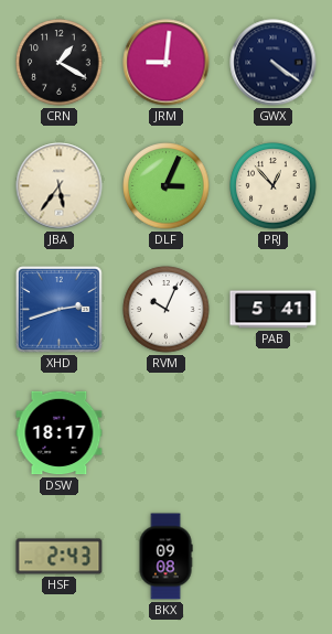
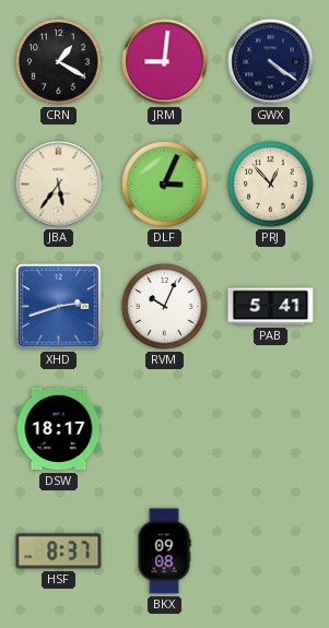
HSF: 2:43 -> 8:37
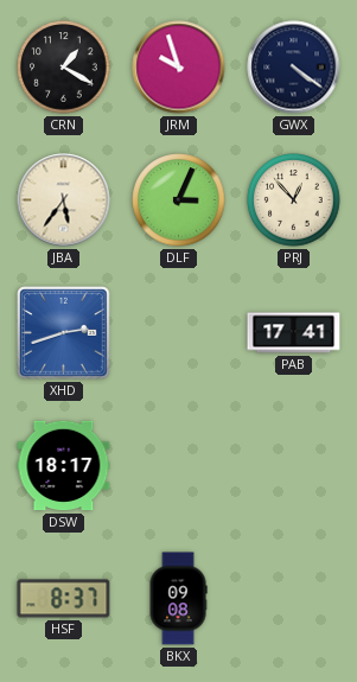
JRM: 9:01 -> 9:57
RVM: 10:04 -> none
PAB: 5:41 -> 17:41
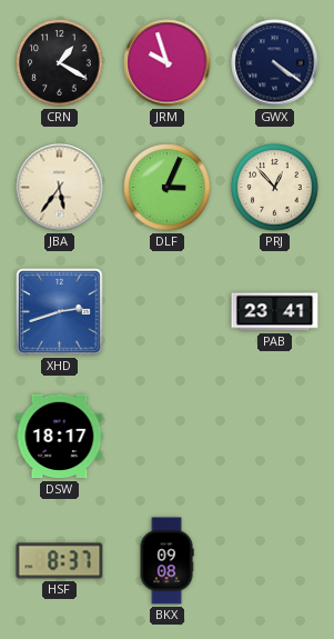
PAB: 17:41 -> 23:41
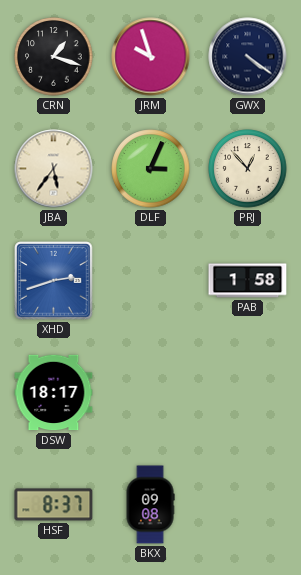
CRN: 1:20 -> 1:18
PAB: 23:41 -> 1:58
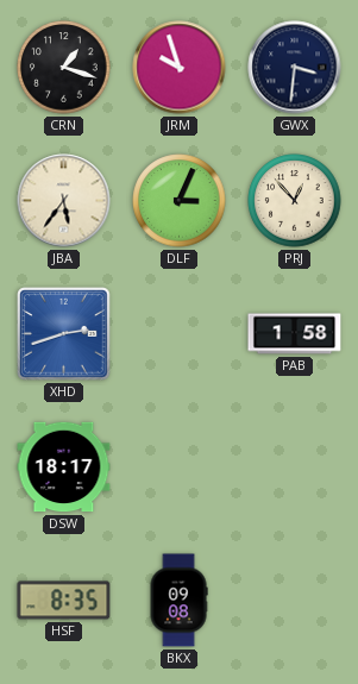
GWX: 4:21 -> 3:31
HSF: 8:37 -> 8:35
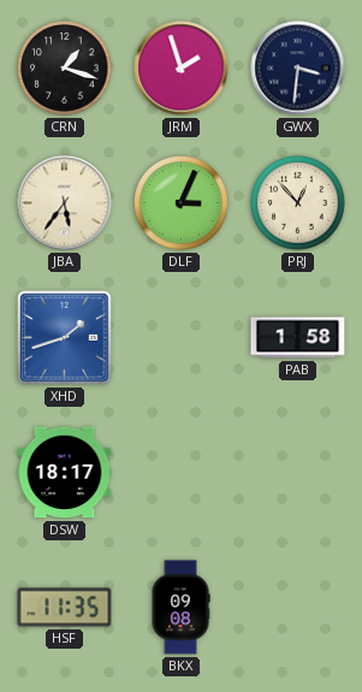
JRM: 9:57 -> 1:57
XHD: 2:42 -> 1:42
HSF: 8:35 -> 11:35
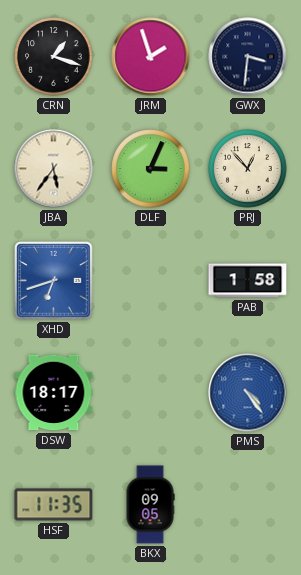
XHD: 1:42 -> 6:42
PMS: none -> 4:24
BKX: 09:08 -> 09:05
